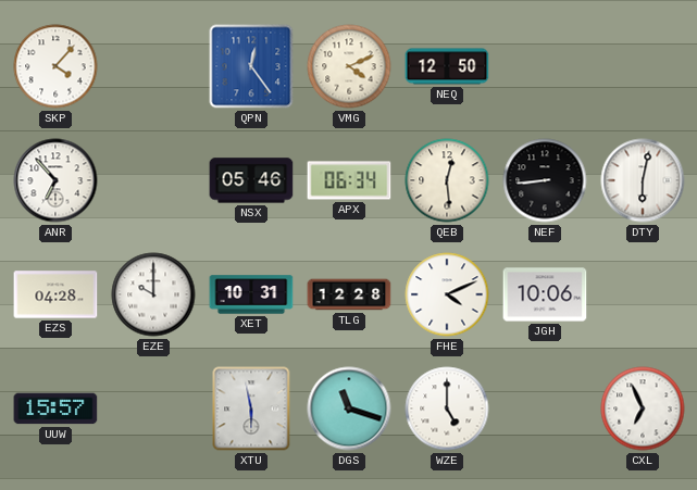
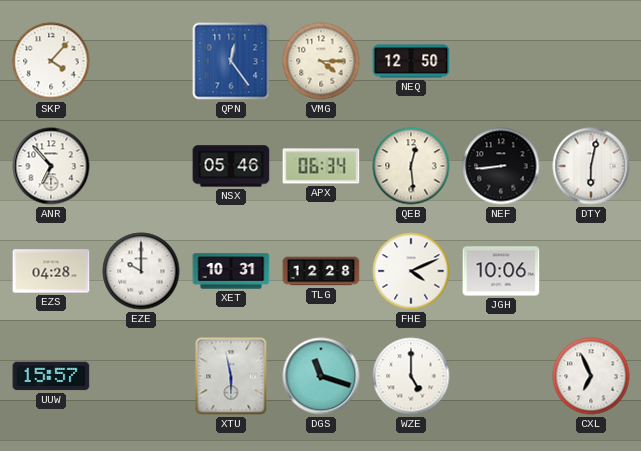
VMG: 4:11 -> 4:15
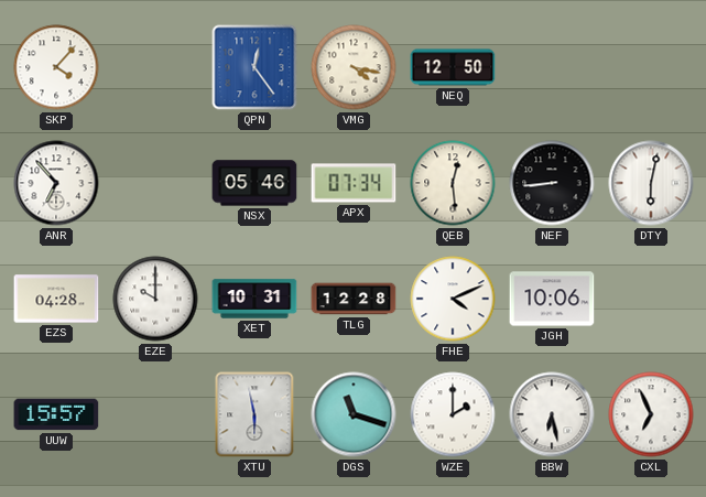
VMG: 4:15 -> 4:17
APX: 06:34 -> 07:34
WZE: 5:00 -> 2:00
BBW: none -> 6:28
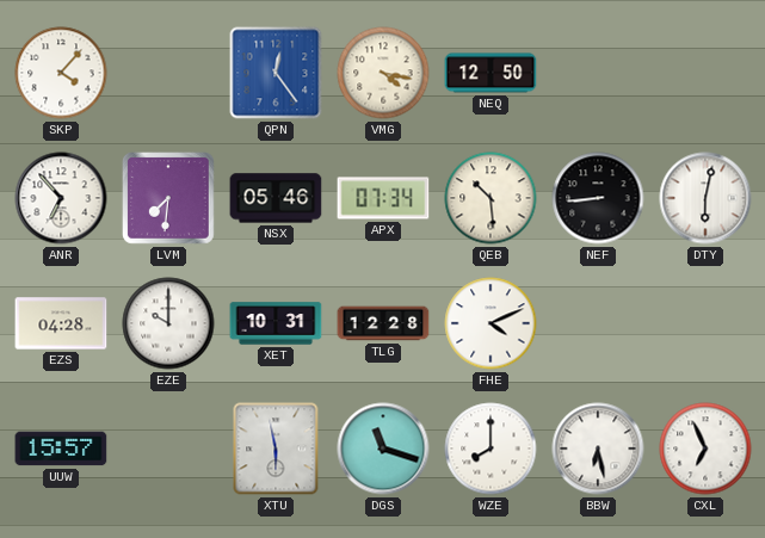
LVM: none -> 7:31
QEB: 12:29 -> 10:29
JGH: 10:06 -> none
WZE: 2:00 -> 8:00
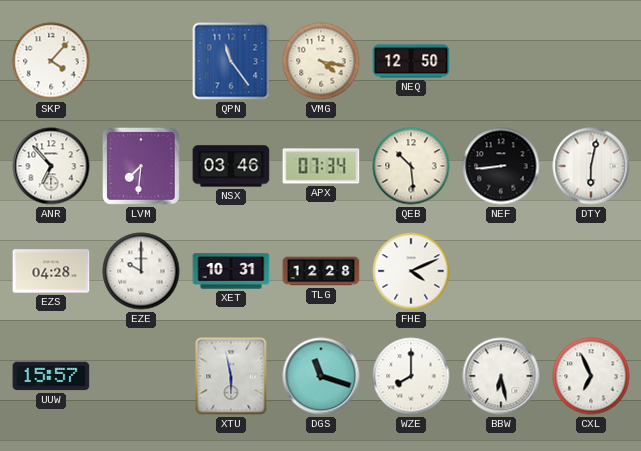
QPN: 12:24 -> 11:24
NSX: 05:46 -> 03:46
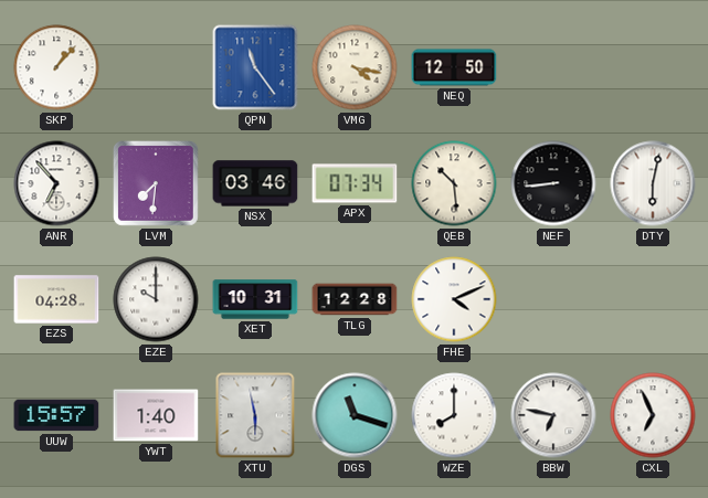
SKP: 4:07 -> 1:07
YWT: none -> 1:40
BBW: 6:28 -> 6:47
